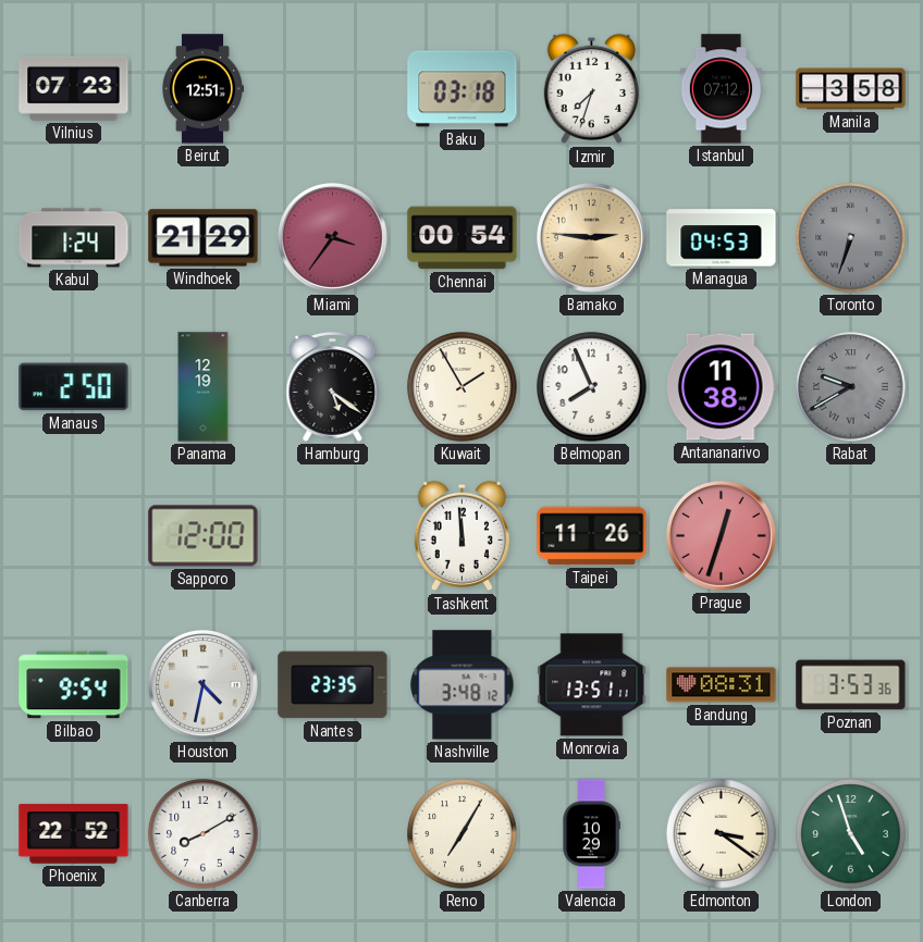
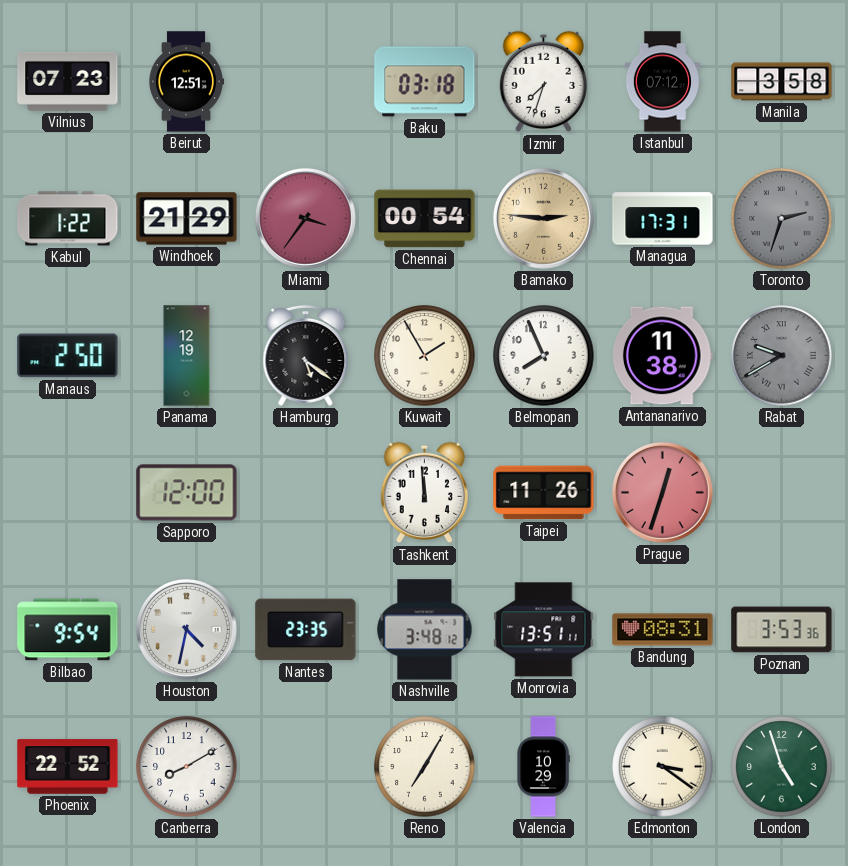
Kabul: 1:24 -> 1:22
Managua: 04:53 -> 17:31
Toronto: 6:33 -> 2:33
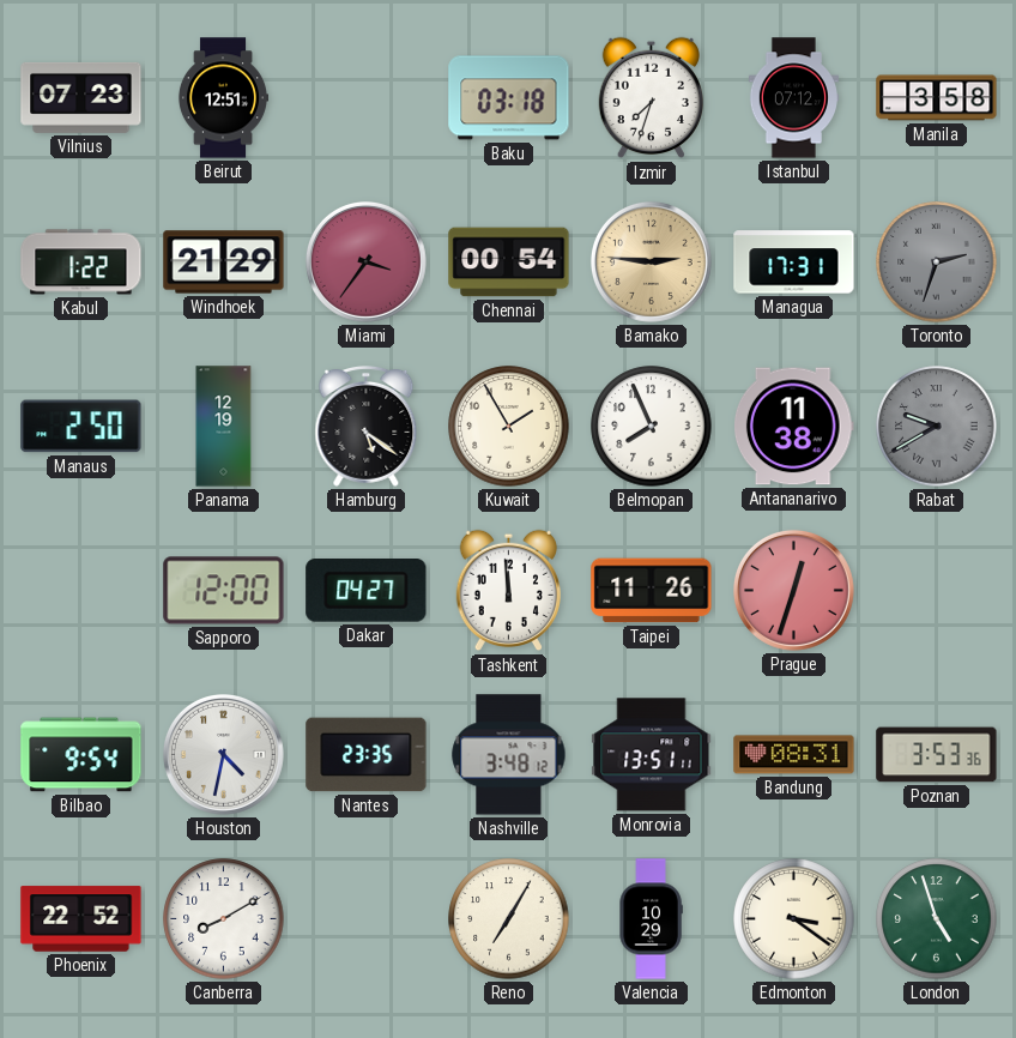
Dakar: none -> 04:27
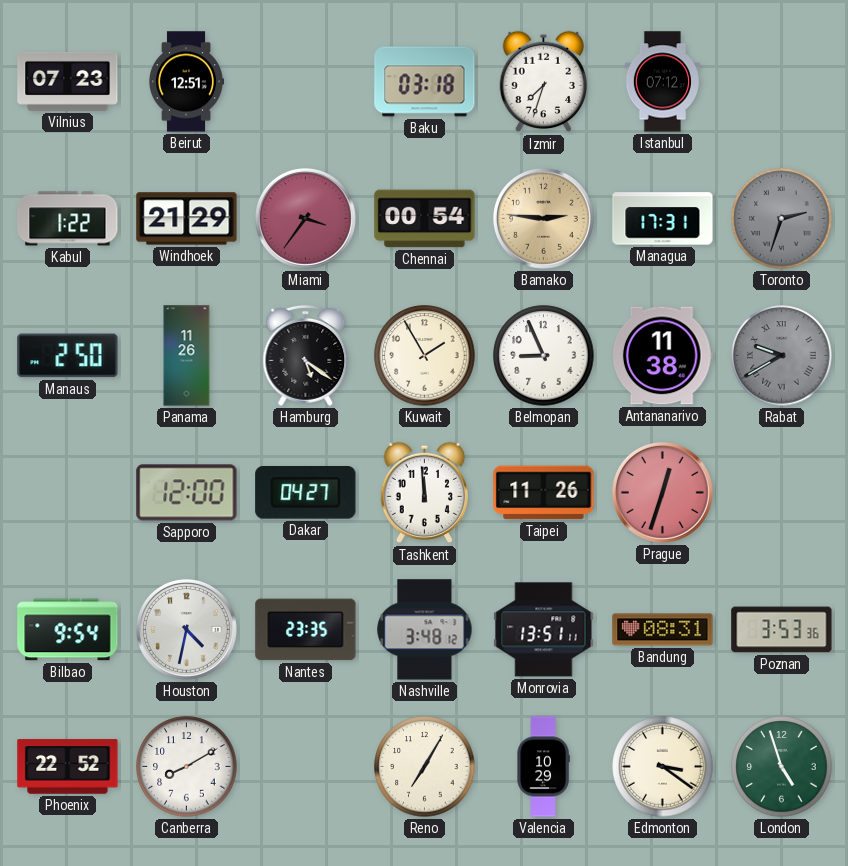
Manila: 3:58 -> none
Panama: 12:19 -> 11:26
Belmopan: 7:56 -> 8:56
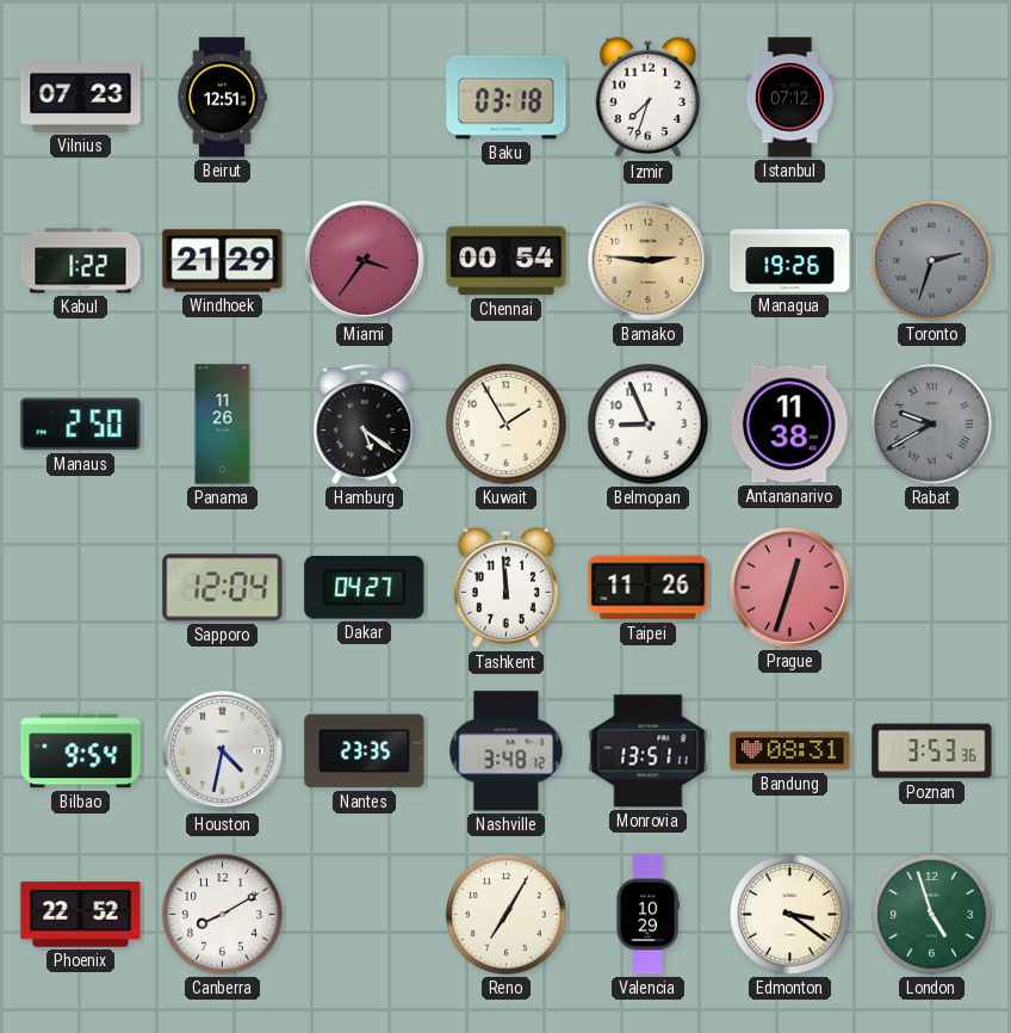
Managua: 17:31 -> 19:26
Sapporo: 12:00 -> 12:04
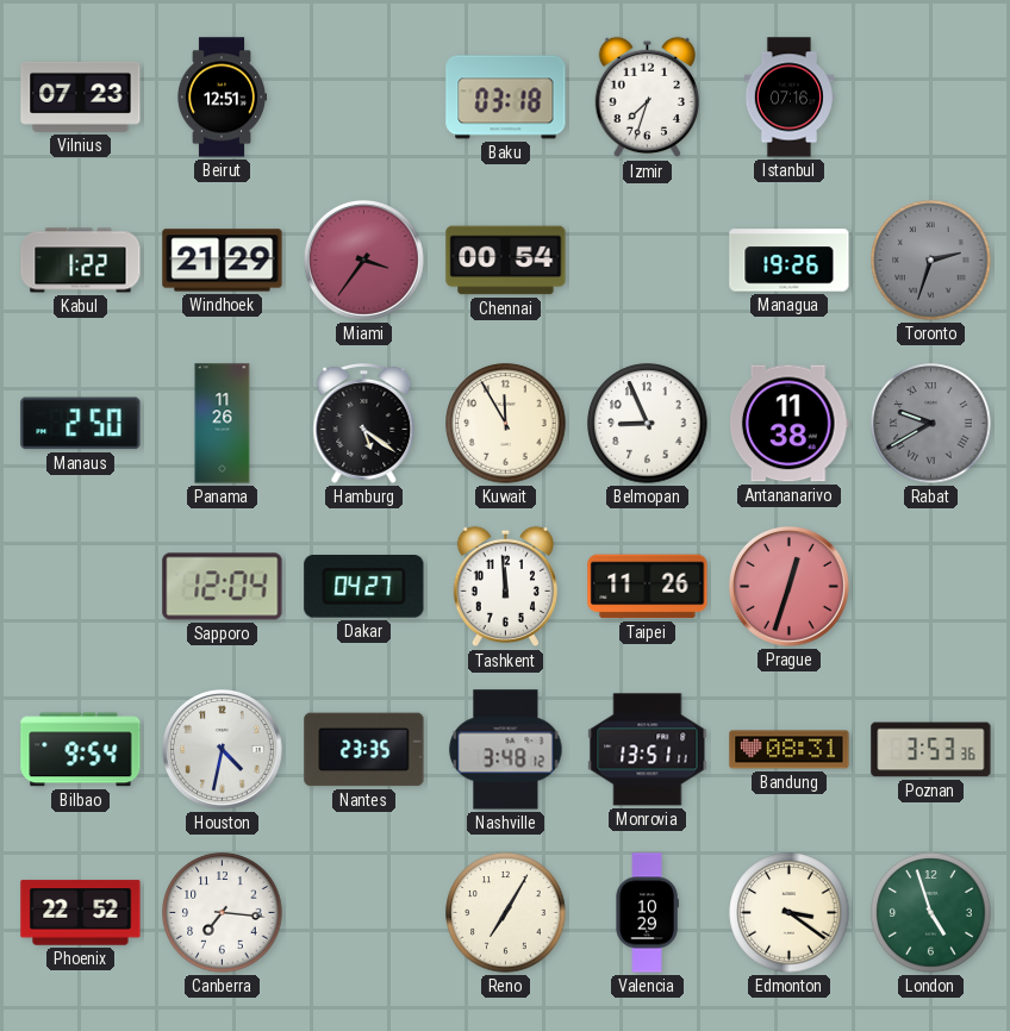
Istanbul: 07:12 -> 07:16
Bamako: 2:46 -> none
Kuwait: 1:55 -> 11:55
Canberra: 8:10 -> 7:16
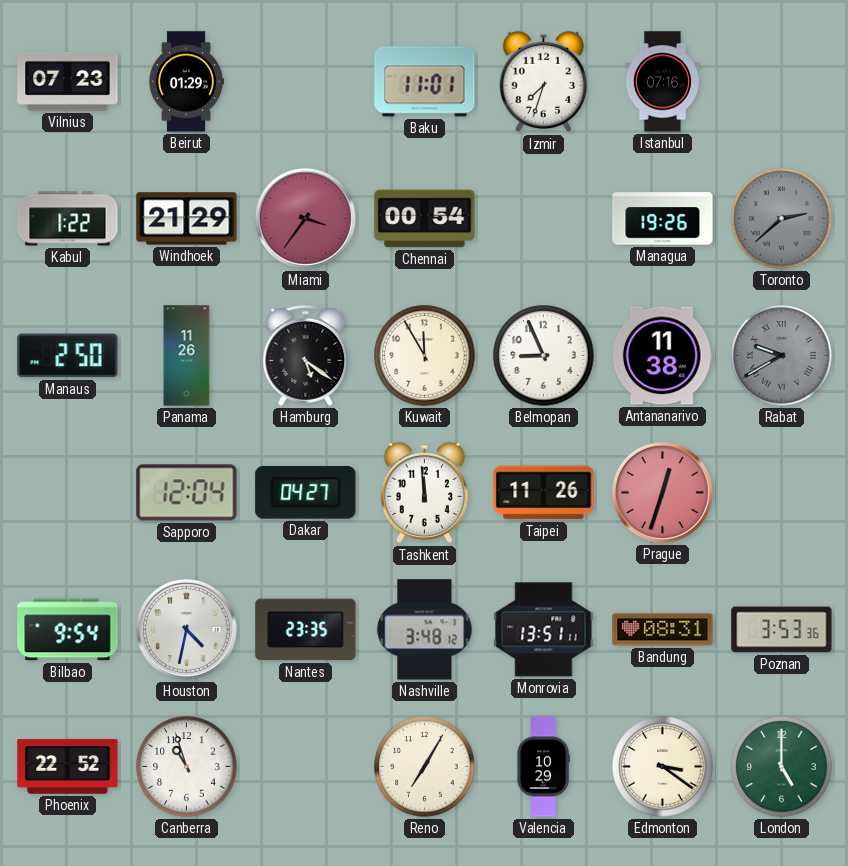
Beirut: 12:51 -> 01:29
Baku: 03:18 -> 11:01
Toronto: 2:33 -> 2:38
Canberra: 7:16 -> 10:57
London: 4:57 -> 5:00
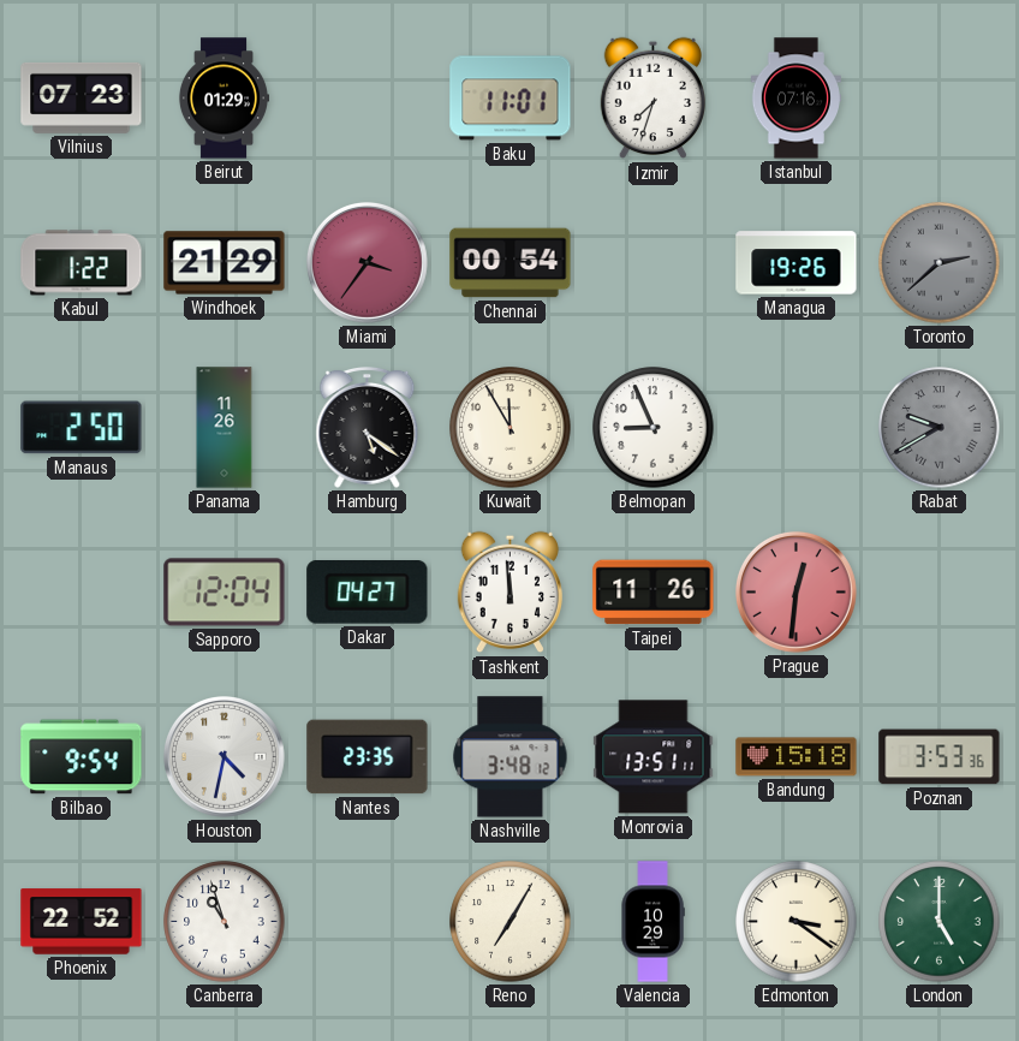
Antananarivo: 11:38 -> none
Prague: 12:33 -> 12:31
Bandung: 08:31 -> 15:18
